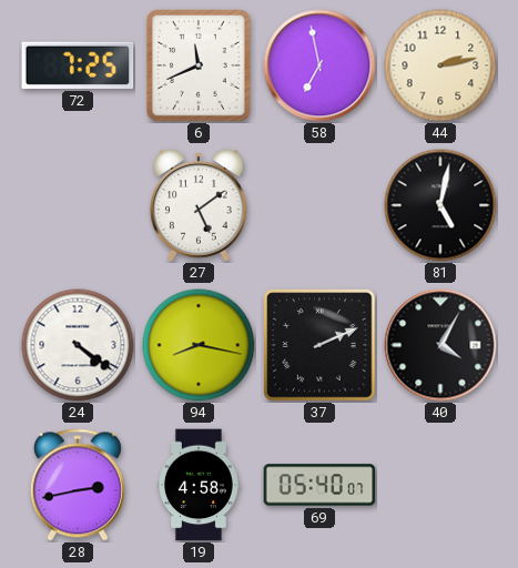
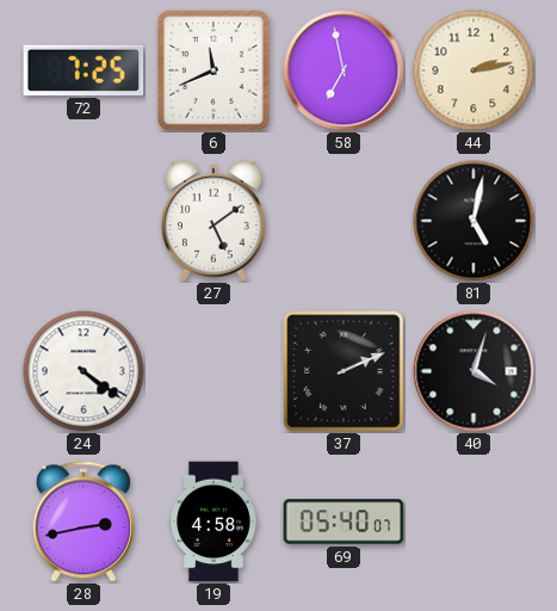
94: 8:17 -> none
40: 4:05 -> 4:03
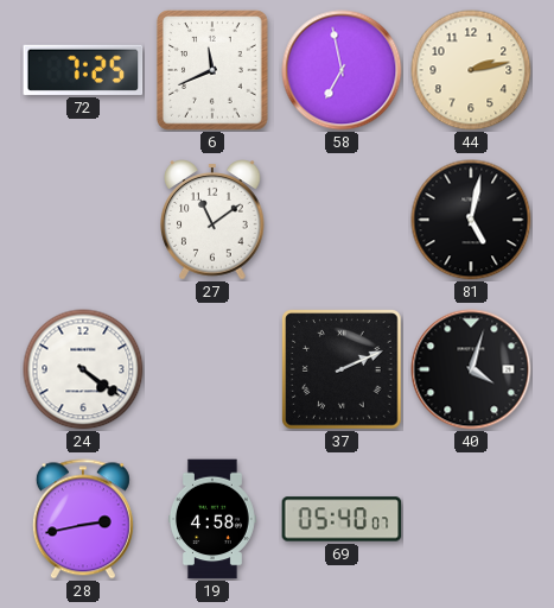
27: 5:09 -> 11:09
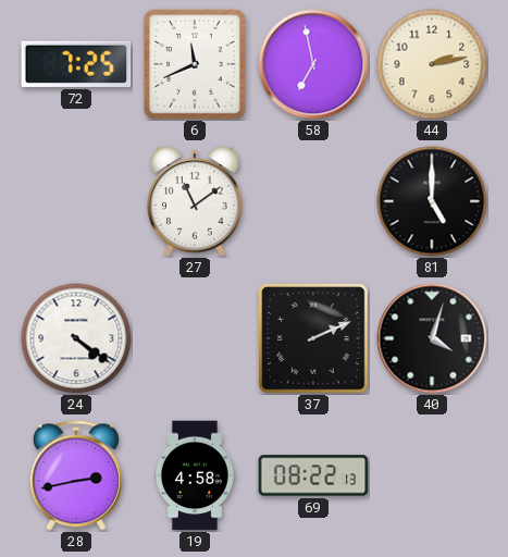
81: 5:02 -> 5:00
69: 05:40 -> 08:22
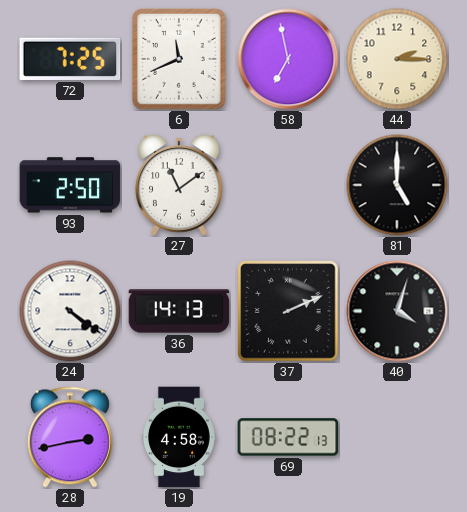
44: 2:13 -> 2:15
93: none -> 2:50
36: none -> 14:13
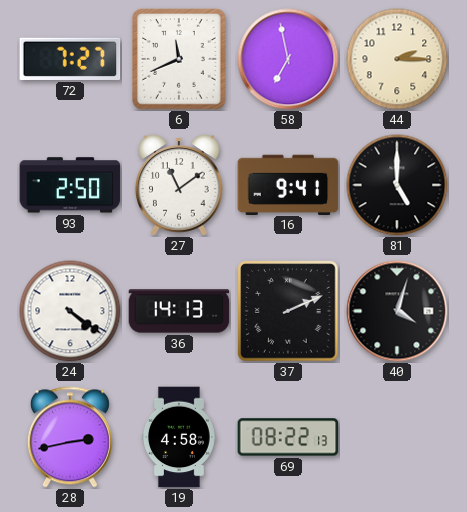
72: 7:25 -> 7:27
16: none -> 9:41
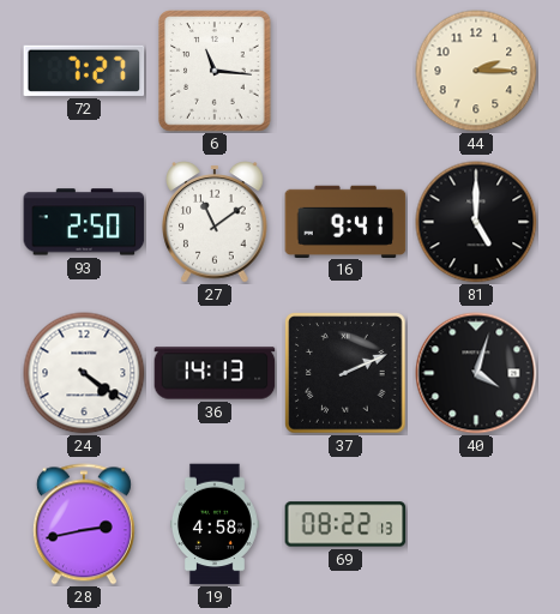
6: 11:41 -> 11:16
58: 6:58 -> none
